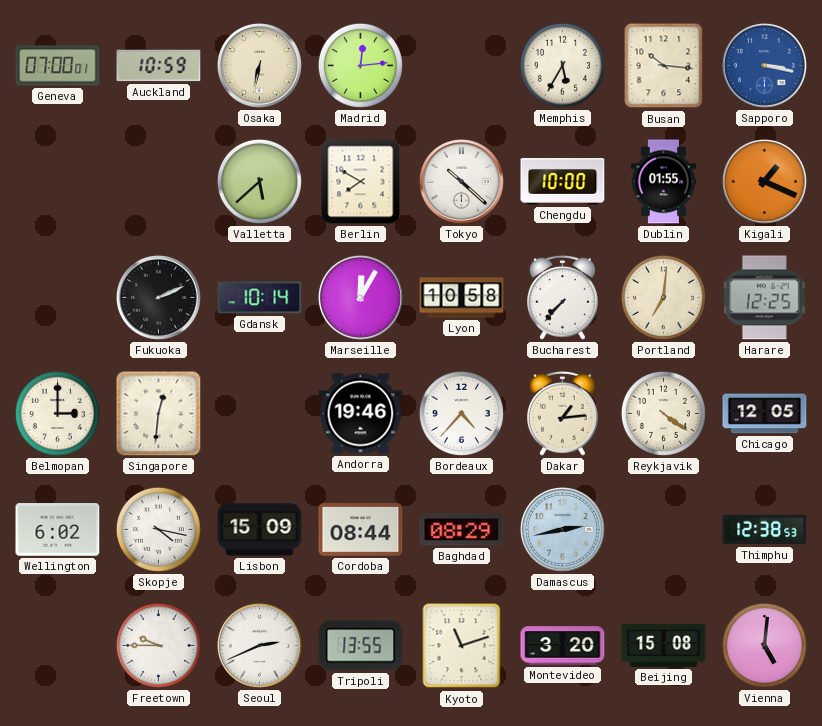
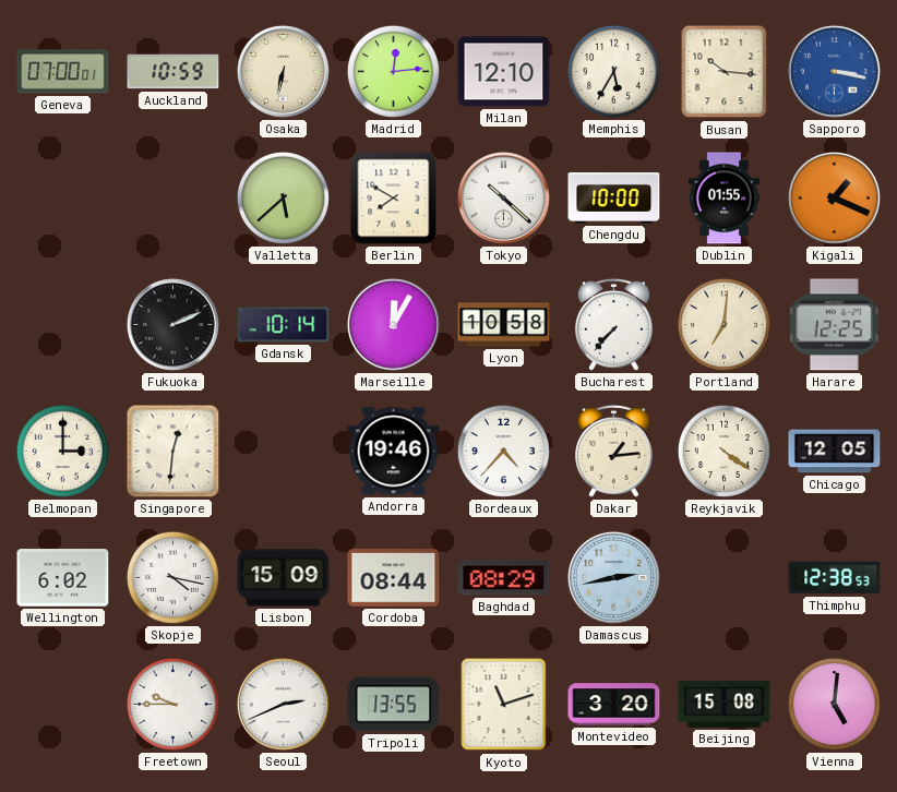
Milan: none -> 12:10
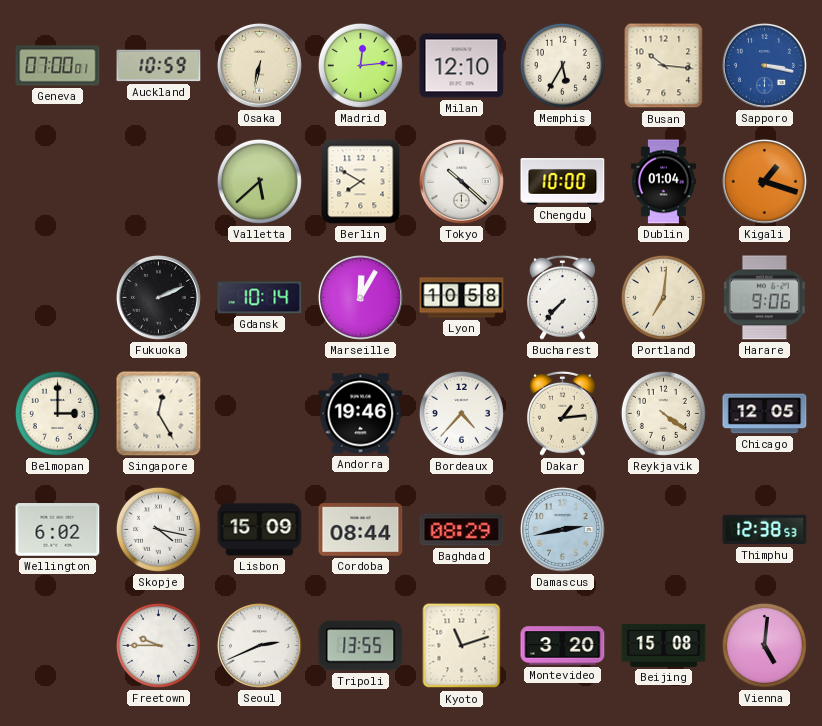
Dublin: 01:55 -> 01:04
Kigali: 1:19 -> 1:18
Harare: 12:25 -> 9:06
Singapore: 12:31 -> 12:25
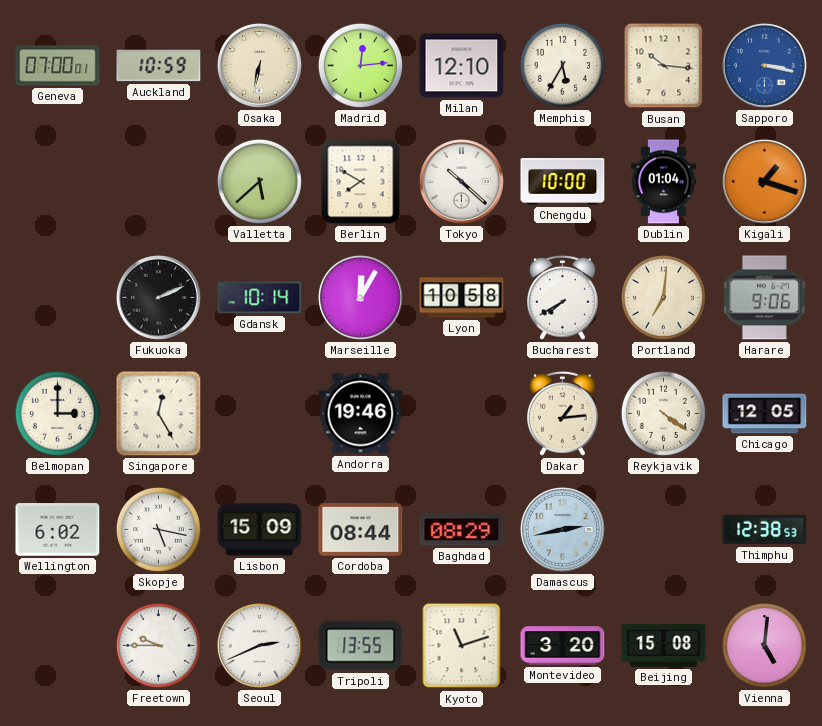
Bucharest: 7:37 -> 7:40
Bordeaux: 4:37 -> none
Skopje: 4:17 -> 5:17
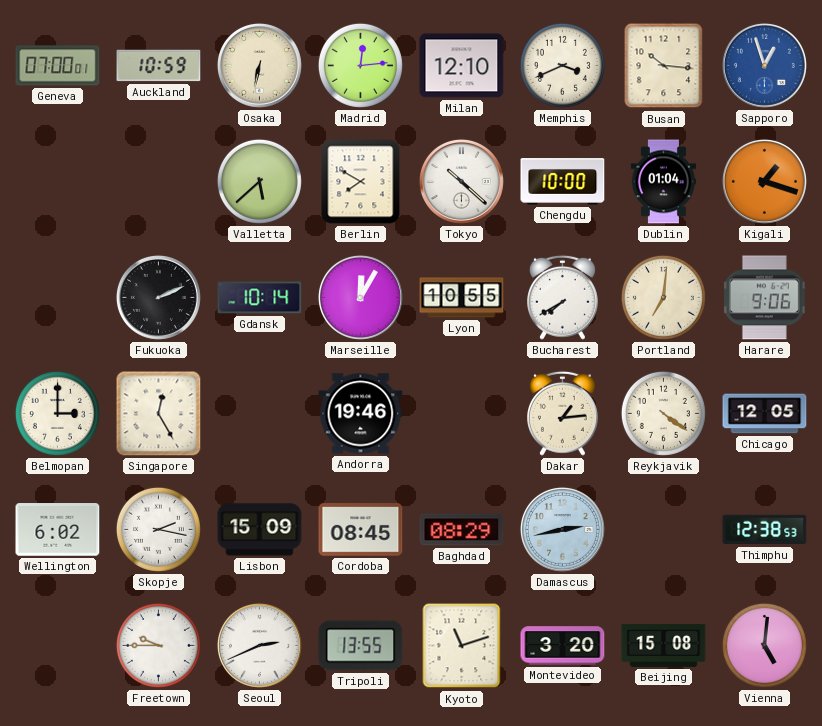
Memphis: 5:35 -> 3:41
Sapporo: 3:17 -> 12:57
Lyon: 10:58 -> 10:55
Skopje: 5:17 -> 2:17
Cordoba: 08:44 -> 08:45
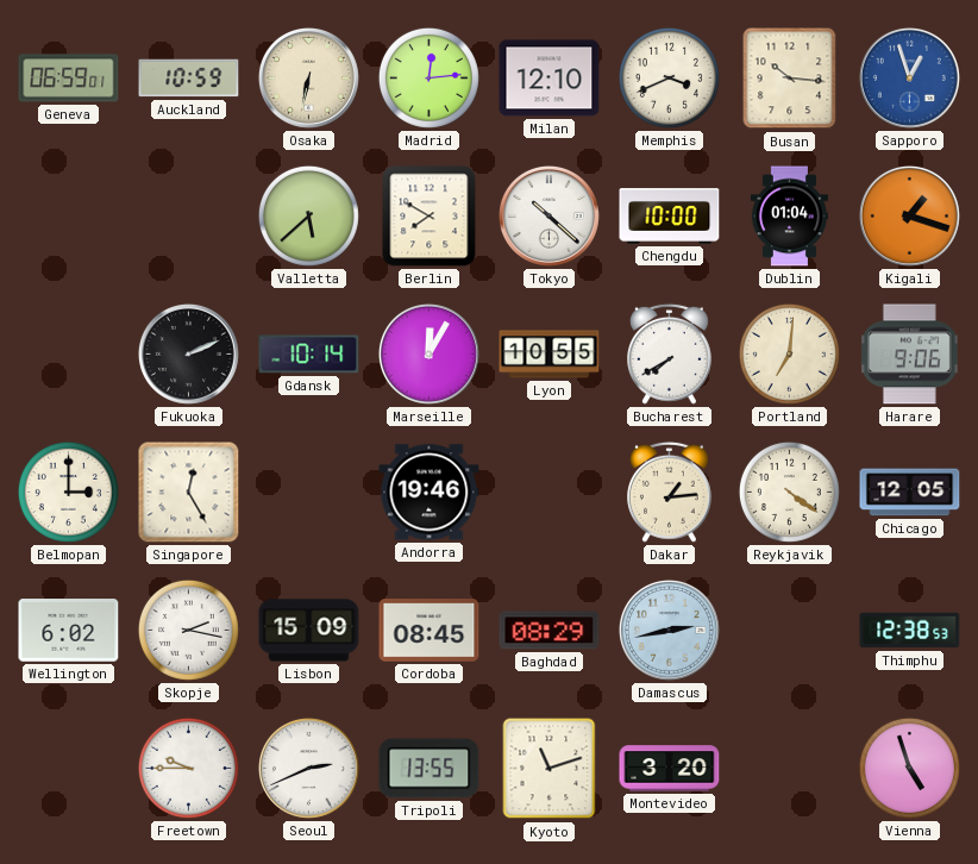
Geneva: 07:00 -> 06:59
Beijing: 15:08 -> none
Vienna: 5:01 -> 4:57
